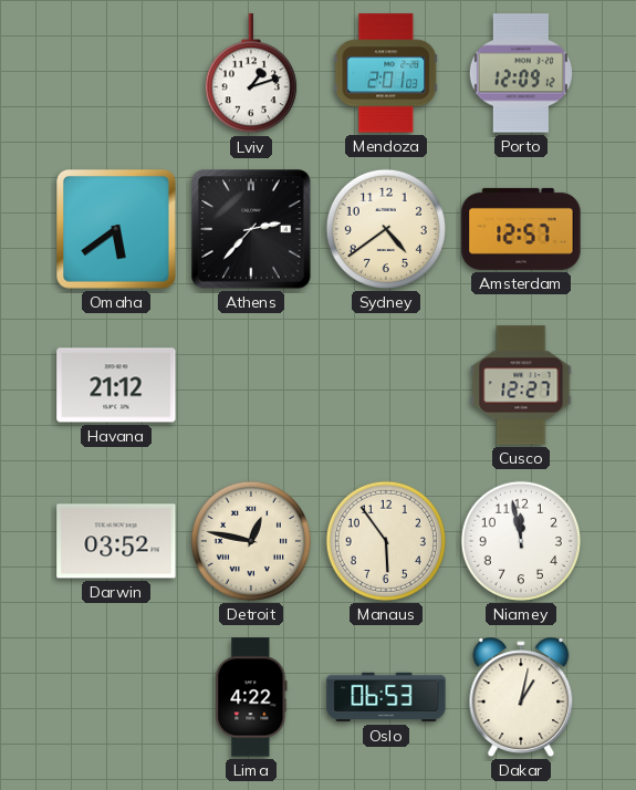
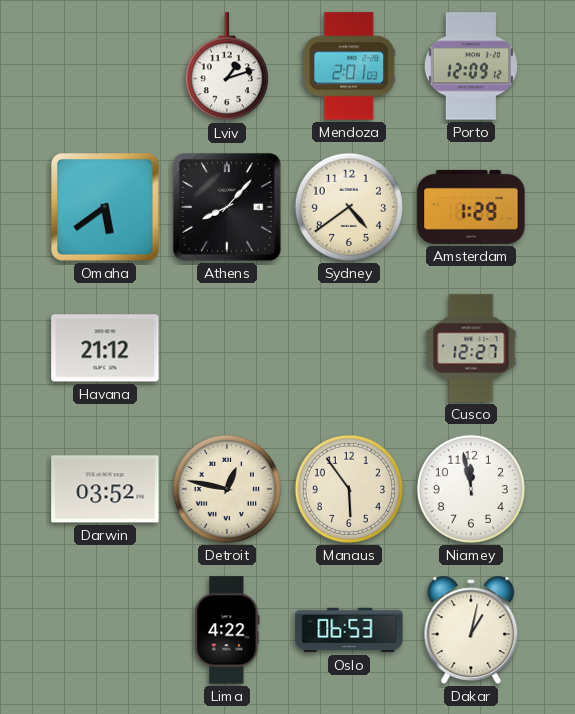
Athens: 2:37 -> 8:07
Amsterdam: 12:57 -> 1:29
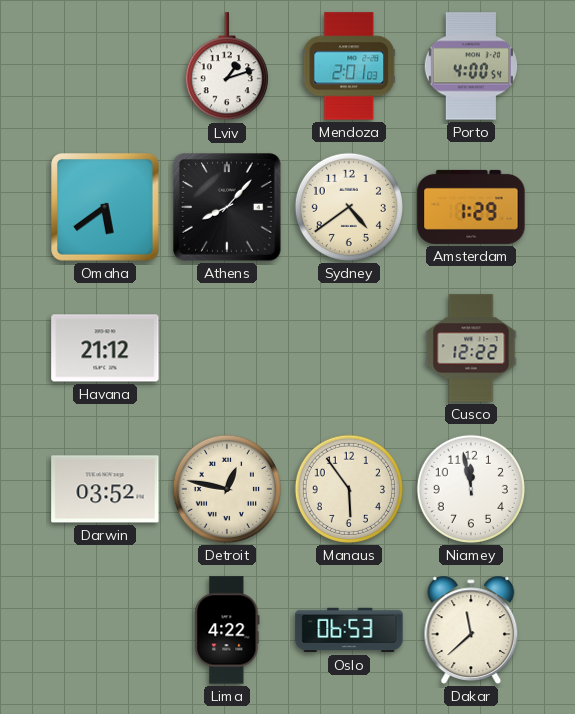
Porto: 12:09 -> 4:00
Cusco: 12:27 -> 12:22
Dakar: 1:02 -> 11:38
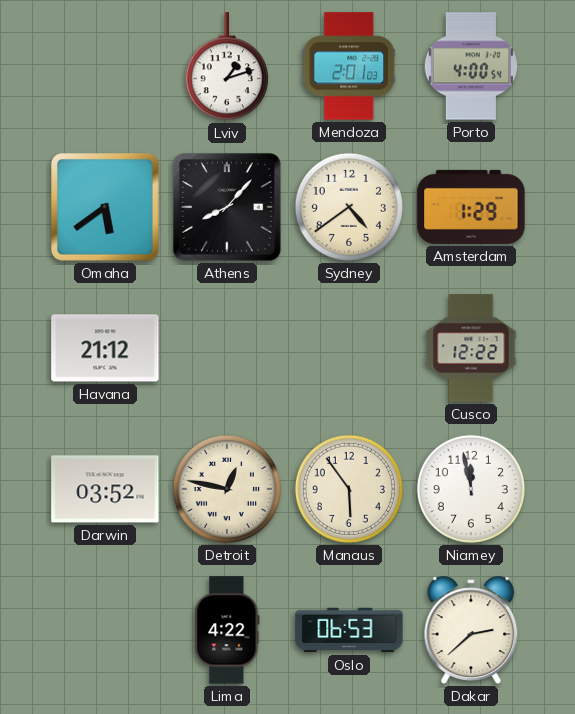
Dakar: 11:38 -> 2:38
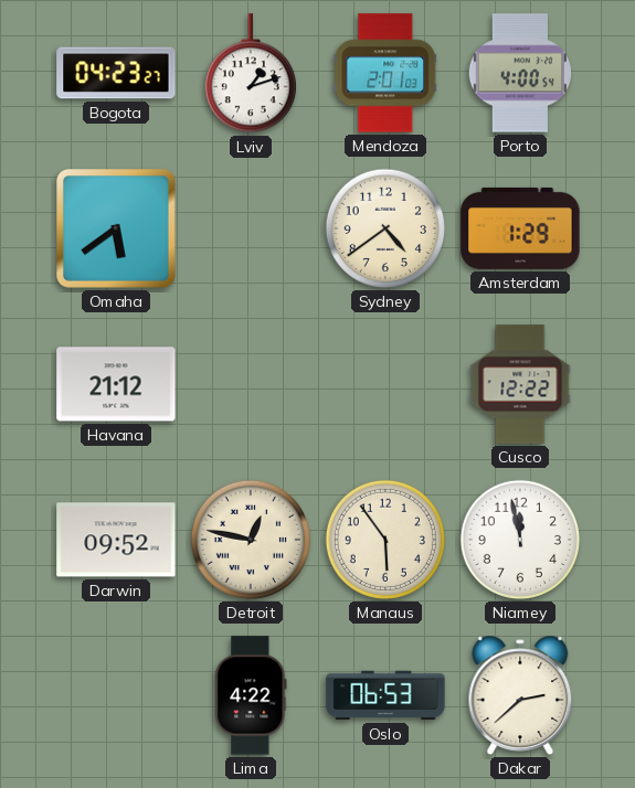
Bogota: none -> 04:23
Athens: 8:07 -> none
Darwin: 03:52 -> 09:52
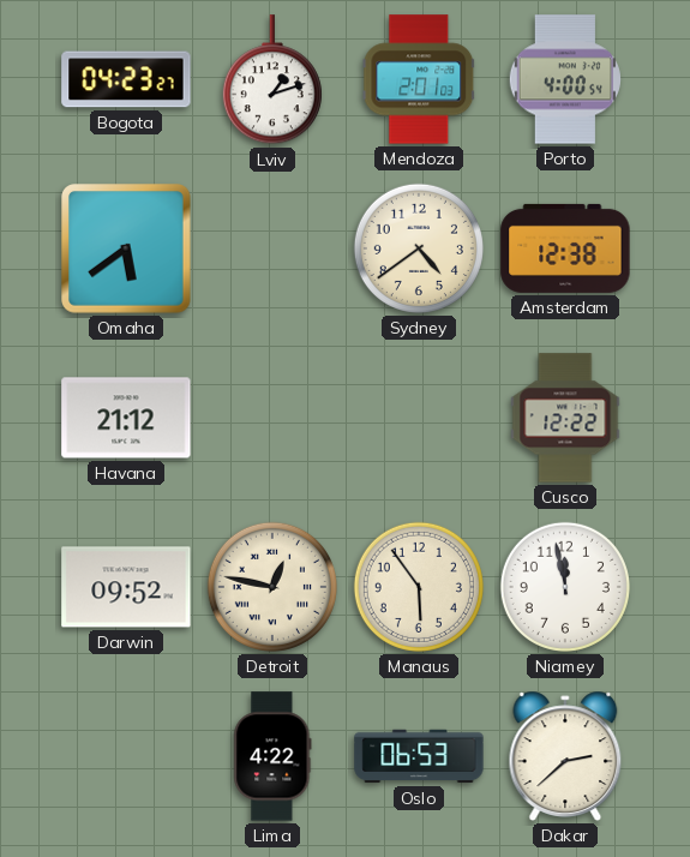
Amsterdam: 1:29 -> 12:38
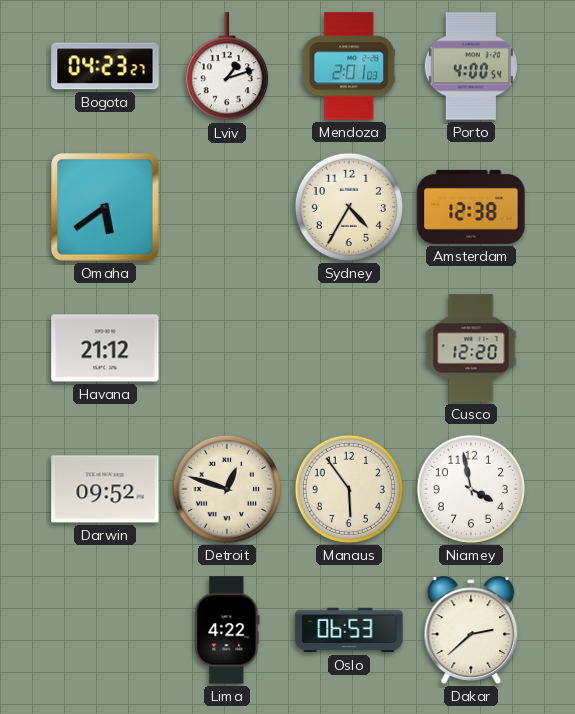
Sydney: 4:39 -> 4:35
Cusco: 12:22 -> 12:20
Detroit: 12:47 -> 12:48
Niamey: 11:58 -> 3:58
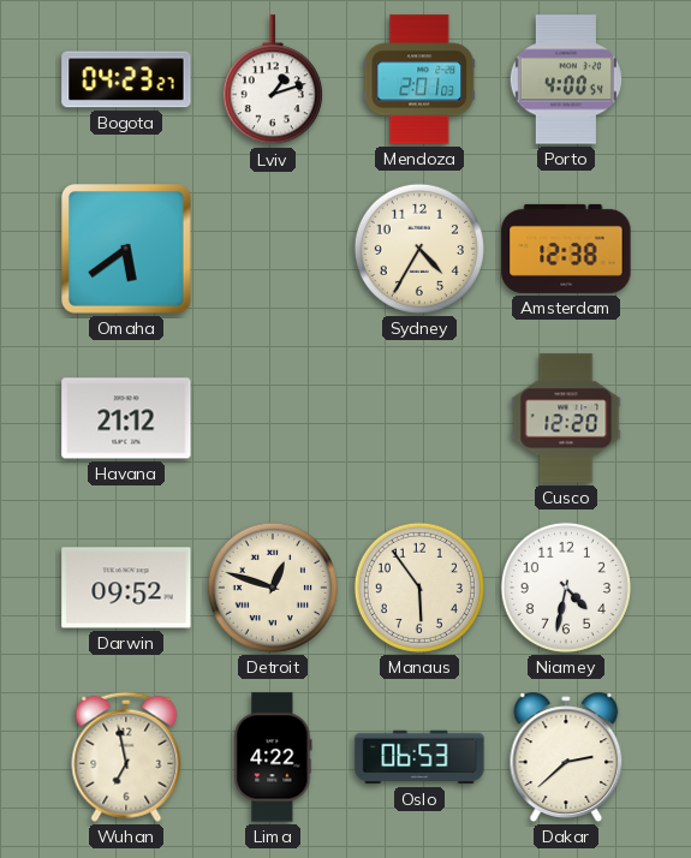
Niamey: 3:58 -> 4:32
Wuhan: none -> 6:58
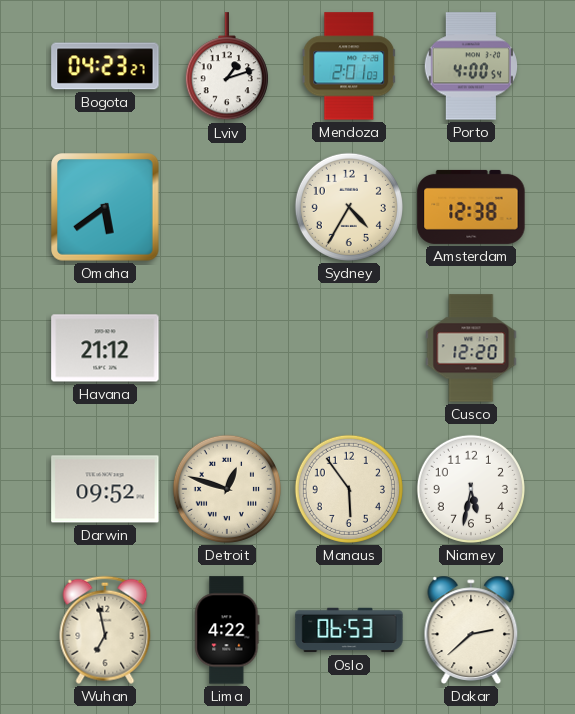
Niamey: 4:32 -> 5:32
